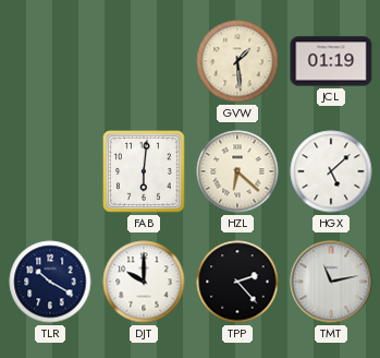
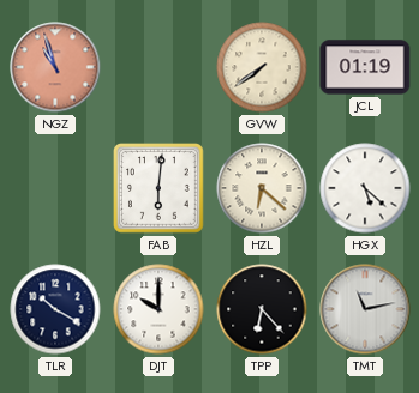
NGZ: none -> 10:57
GVW: 1:29 -> 7:39
HGX: 5:08 -> 5:22
TPP: 2:23 -> 6:23
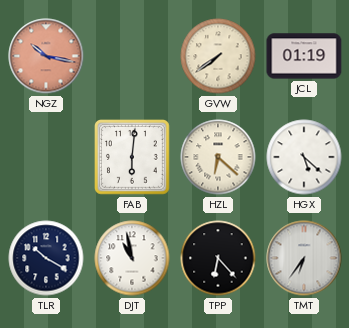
NGZ: 10:57 -> 10:17
DJT: 10:00 -> 10:58
TMT: 11:13 -> 6:36
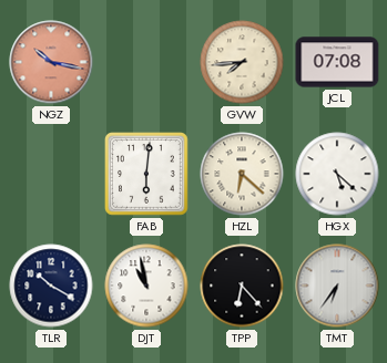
GVW: 7:39 -> 7:44
JCL: 01:19 -> 07:08
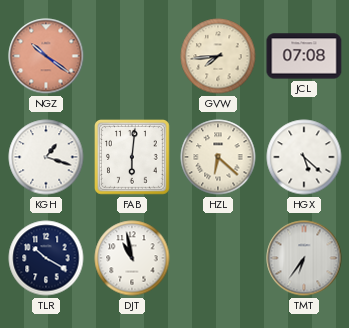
NGZ: 10:17 -> 10:21
KGH: none -> 1:18
TPP: 6:23 -> none
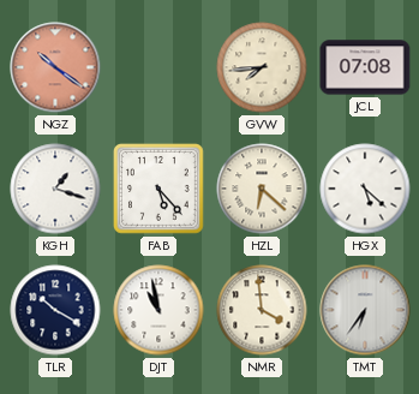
FAB: 6:01 -> 5:23
NMR: none -> 3:59
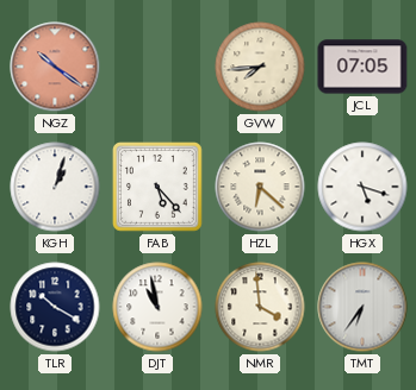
JCL: 07:08 -> 07:05
KGH: 1:18 -> 1:03
HGX: 5:22 -> 5:18
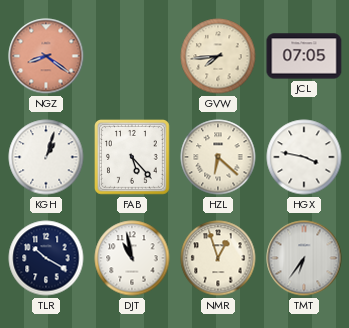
NGZ: 10:21 -> 8:21
HGX: 5:18 -> 3:47
NMR: 3:59 -> 12:57
